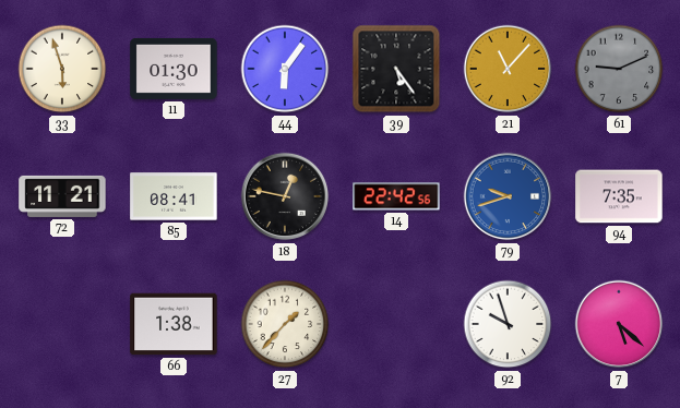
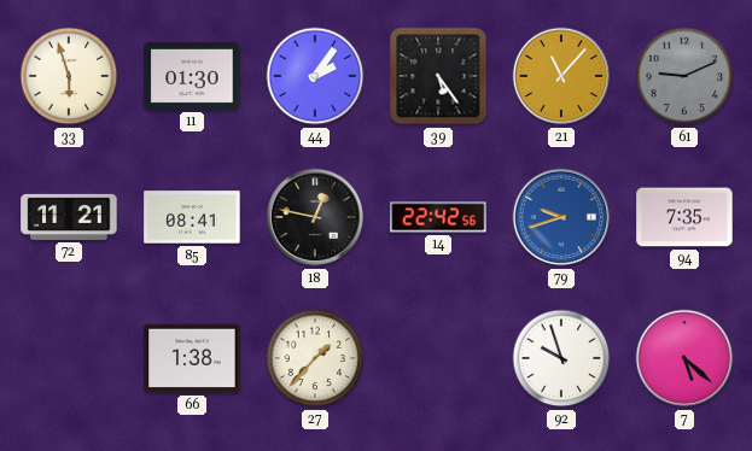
44: 6:06 -> 2:06
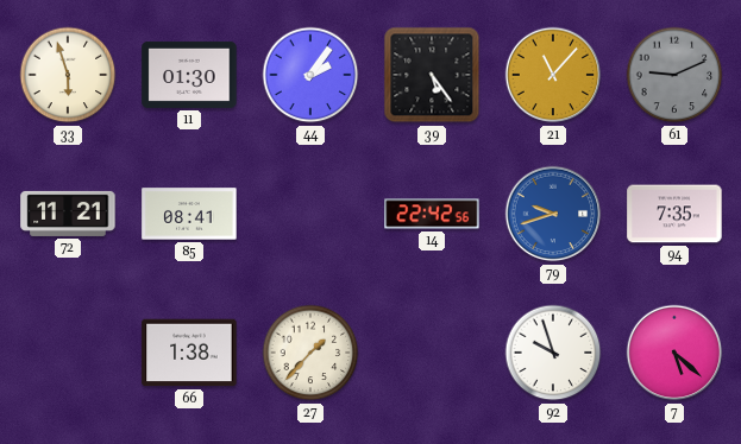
18: 12:47 -> none
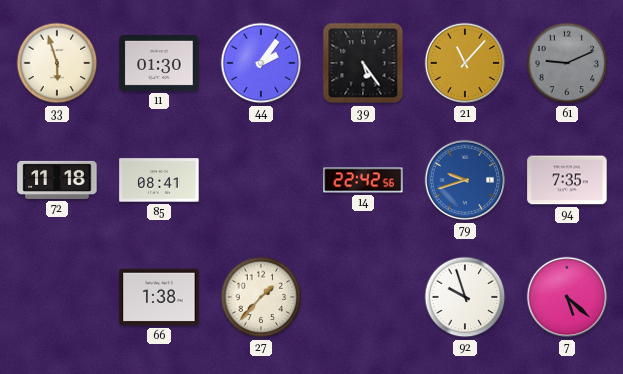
72: 11:21 -> 11:18
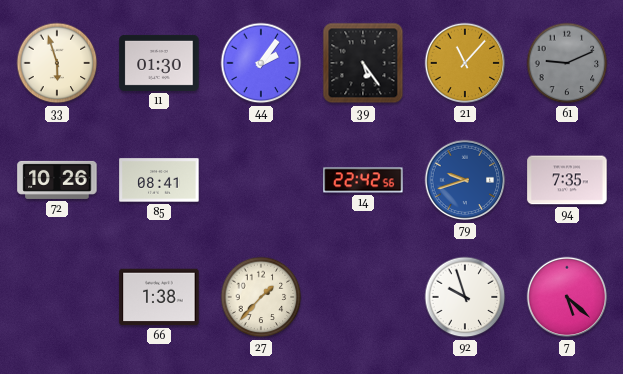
72: 11:18 -> 10:26
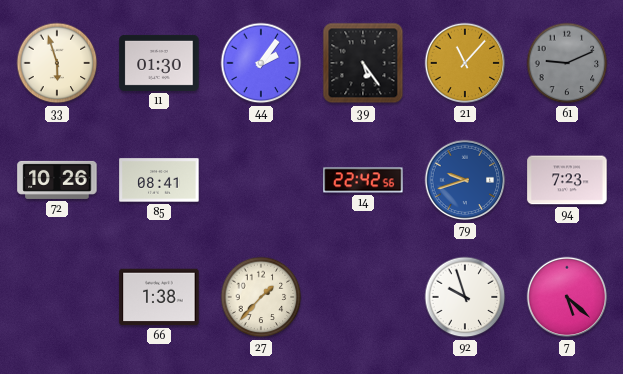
94: 7:35 -> 7:23
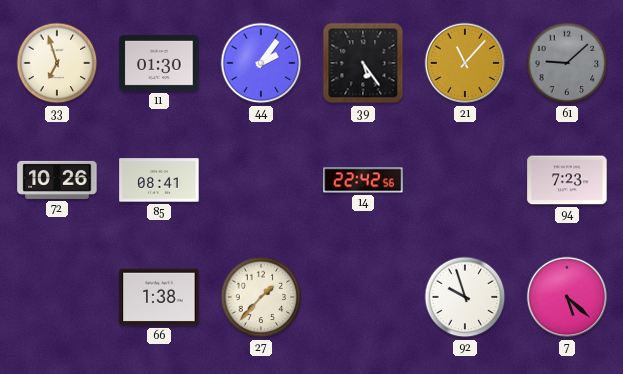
33: 5:57 -> 6:57
61: 9:11 -> 9:08
79: 9:42 -> none
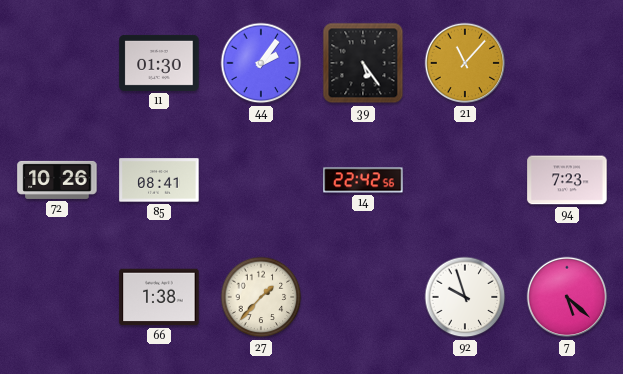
33: 6:57 -> none
61: 9:08 -> none
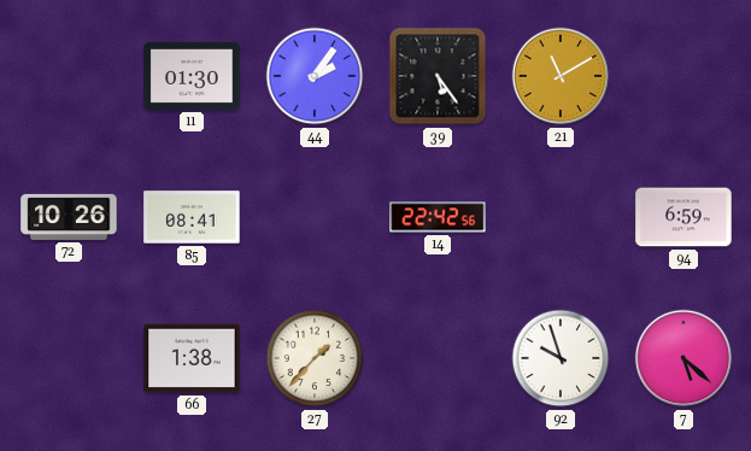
21: 11:07 -> 11:10
94: 7:23 -> 6:59
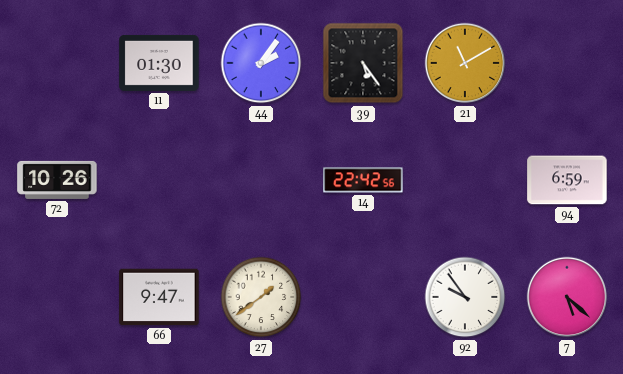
85: 08:41 -> none
66: 1:38 -> 9:47
27: 1:37 -> 1:39
92: 9:57 -> 9:54
